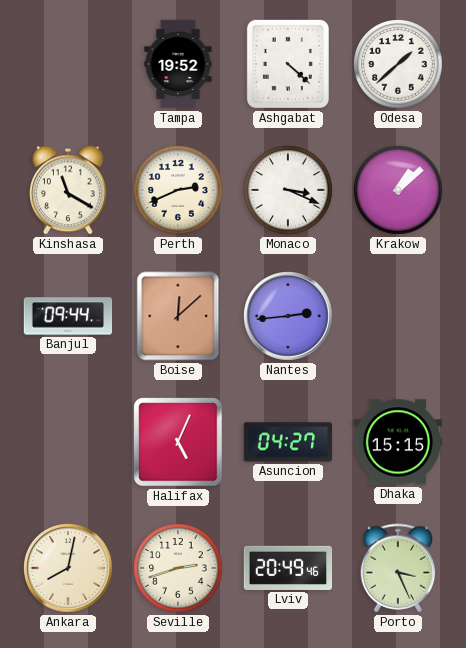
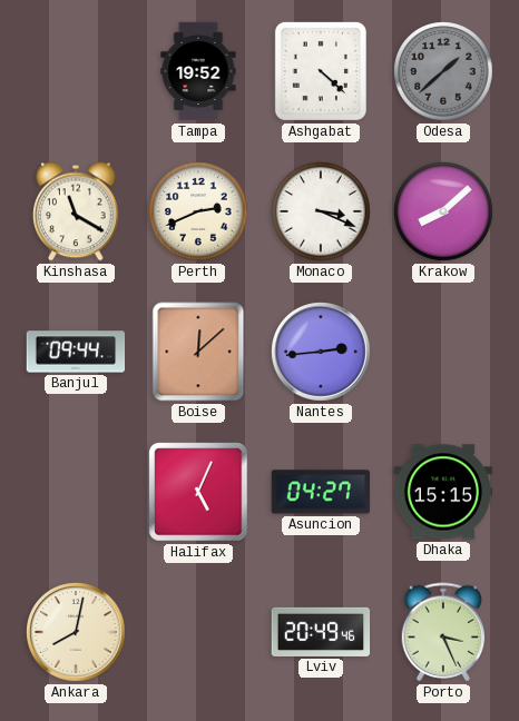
Odesa dial: white -> grey
Krakow: 1:08 -> 8:08
Seville: 2:42 -> none
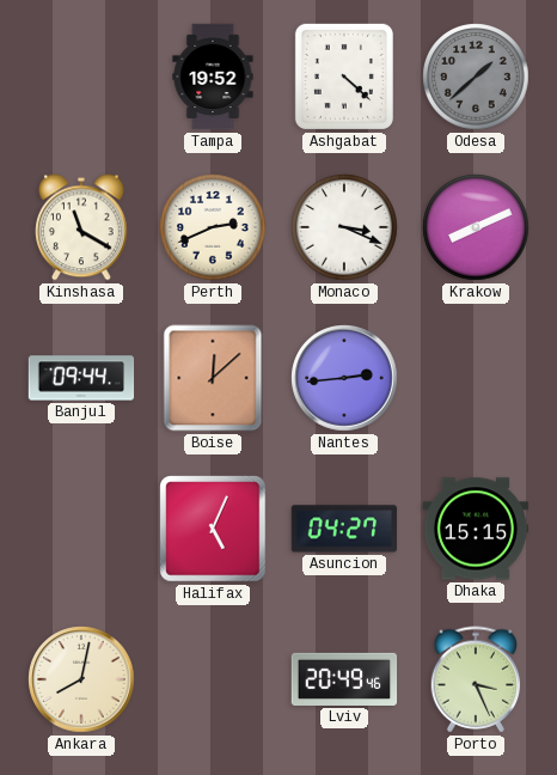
Krakow: 8:08 -> 8:11
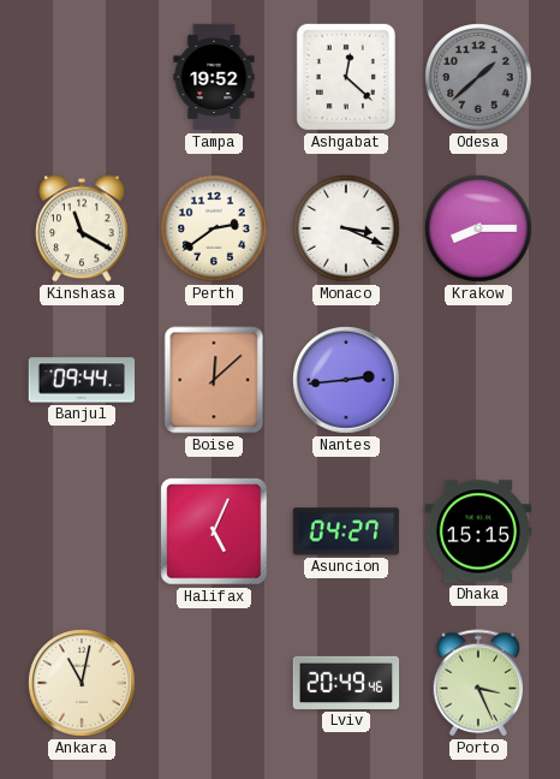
Ashgabat: 4:22 -> 12:22
Perth: 2:41 -> 2:39
Krakow: 8:11 -> 8:15
Ankara: 8:02 -> 11:02
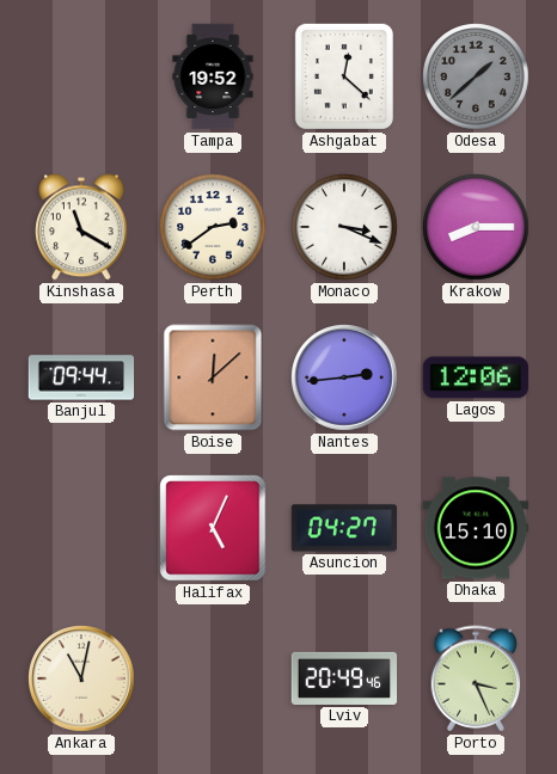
Lagos: none -> 12:06
Dhaka: 15:15 -> 15:10
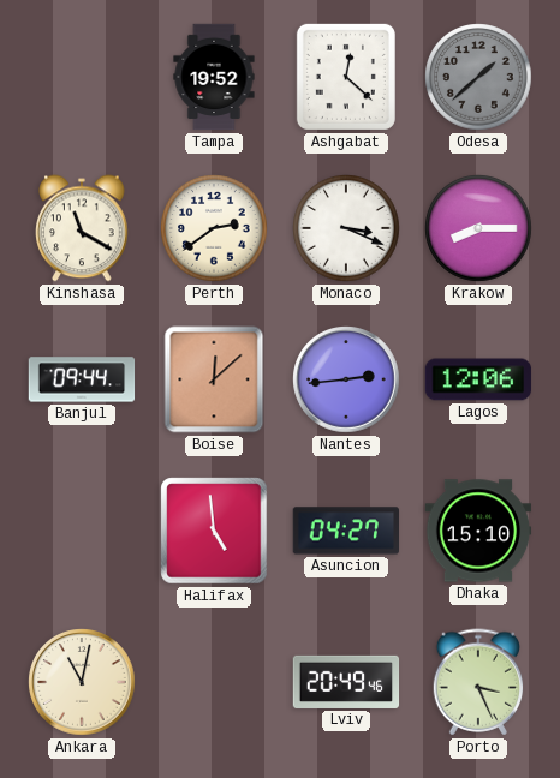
Halifax: 5:04 -> 4:59
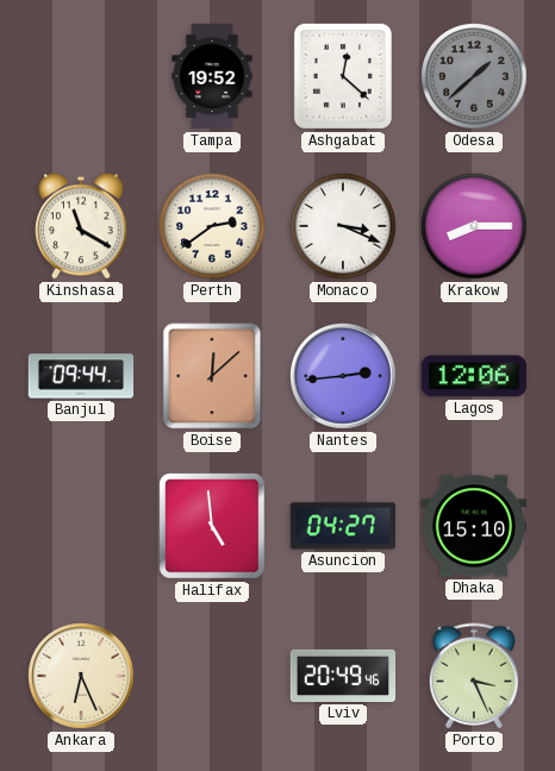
Ankara: 11:02 -> 6:26
